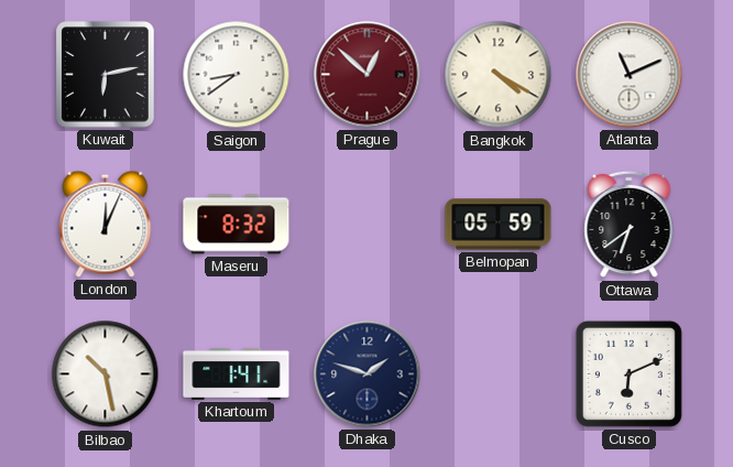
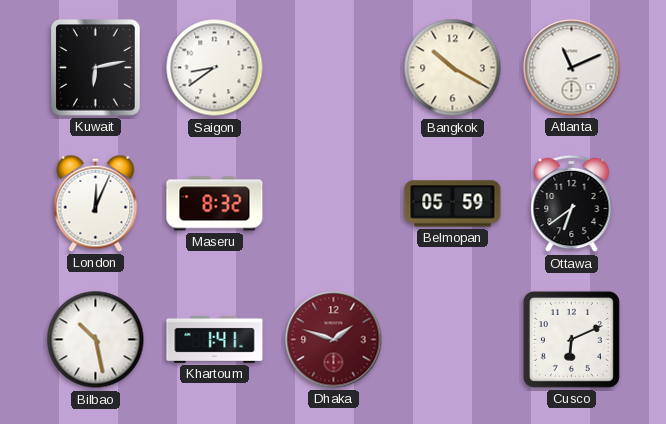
Prague: 12:52 -> none
Bangkok: 4:20 -> 10:20
Dhaka dial: navy -> burgundy
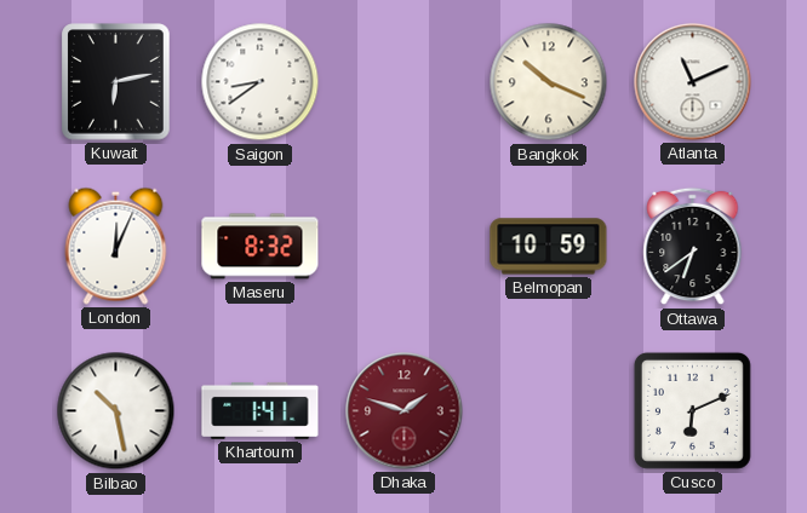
Bangkok: 10:20 -> 10:19
Belmopan: 05:59 -> 10:59
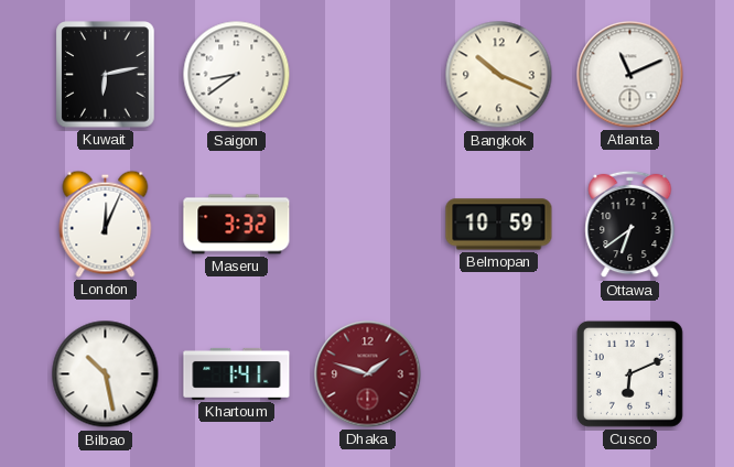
Maseru: 8:32 -> 3:32
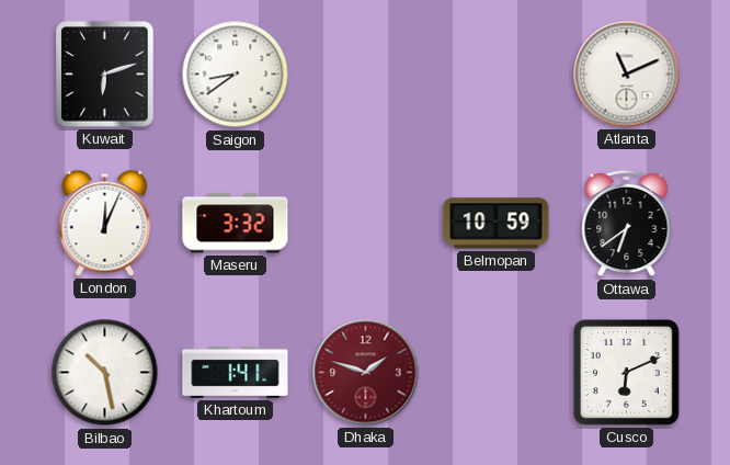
Kuwait: 6:13 -> 6:12
Bangkok: 10:19 -> none
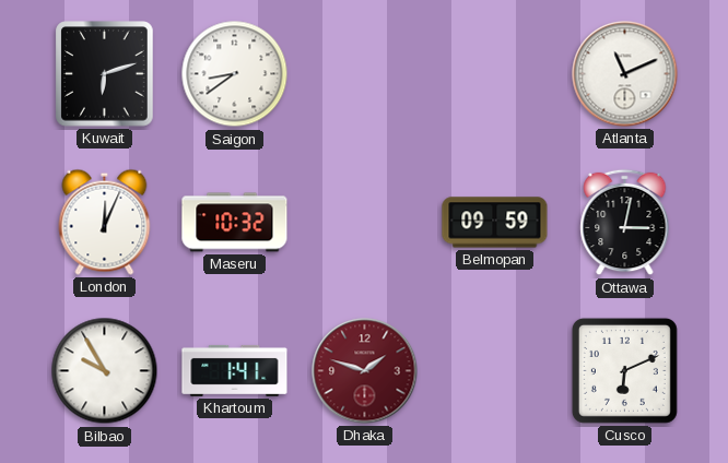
Maseru: 3:32 -> 10:32
Belmopan: 10:59 -> 09:59
Ottawa: 6:39 -> 3:02
Bilbao: 10:28 -> 9:55
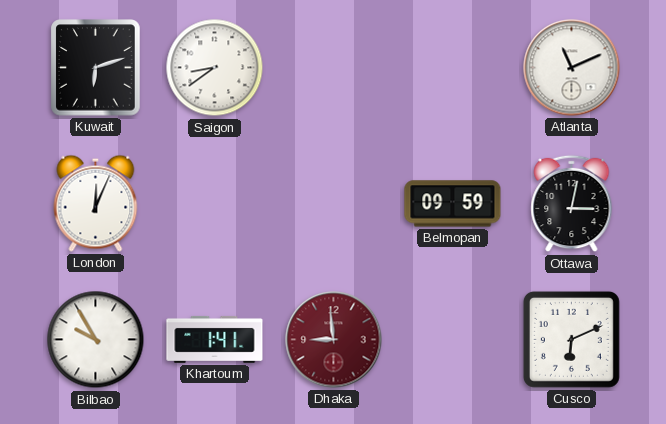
Maseru: 10:32 -> none
Dhaka: 1:48 -> 8:59
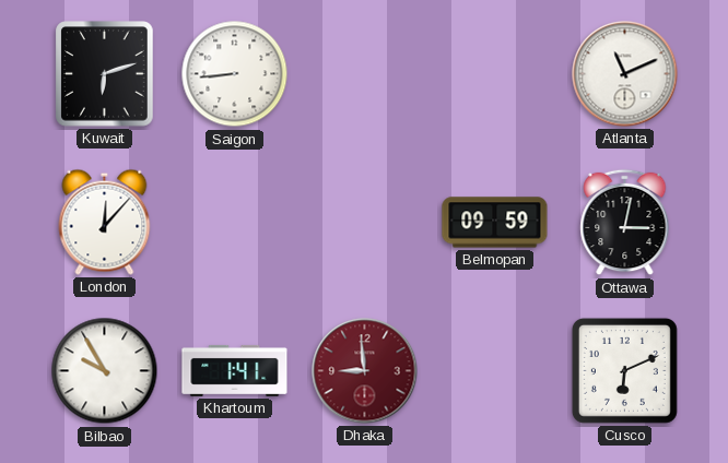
Saigon: 8:39 -> 8:44
London: 12:04 -> 12:07
